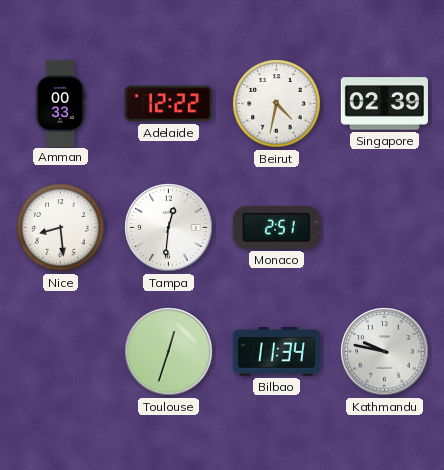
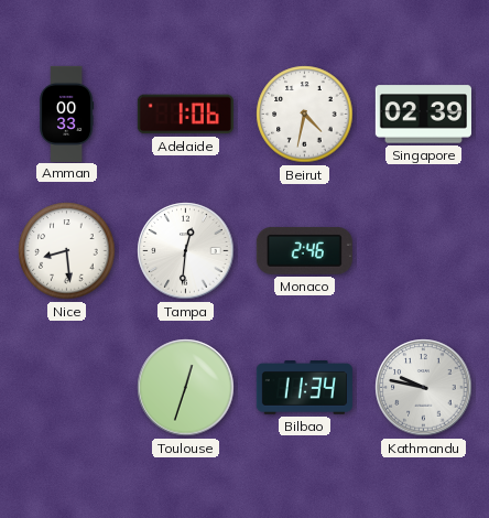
Adelaide: 12:22 -> 1:06
Monaco: 2:51 -> 2:46
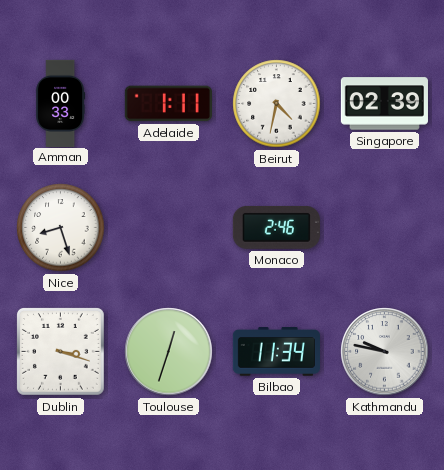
Adelaide: 1:06 -> 1:11
Nice: 8:29 -> 8:27
Tampa: 12:31 -> none
Dublin: none -> 3:18
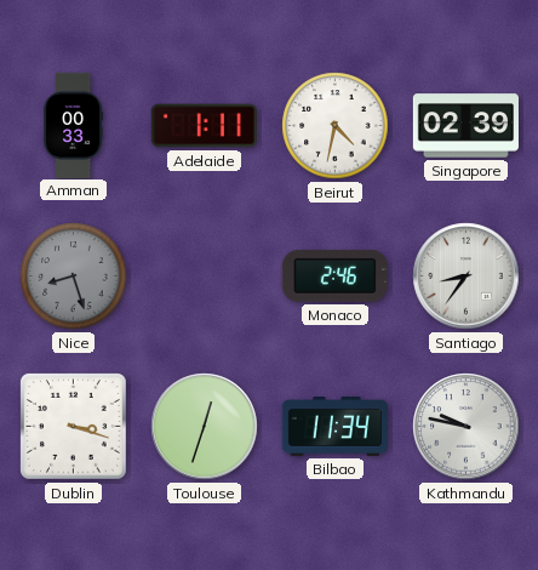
Nice dial: white -> grey
Santiago: none -> 8:36
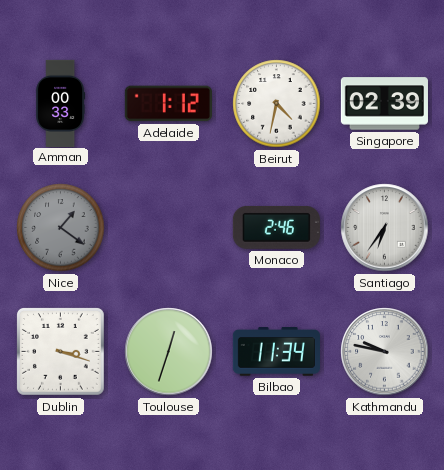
Adelaide: 1:11 -> 1:12
Nice: 8:27 -> 1:21
Santiago: 8:36 -> 6:36
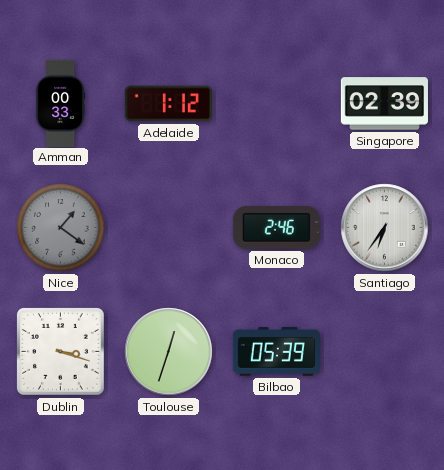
Beirut: 4:32 -> none
Bilbao: 11:34 -> 05:39
Kathmandu: 9:47 -> none
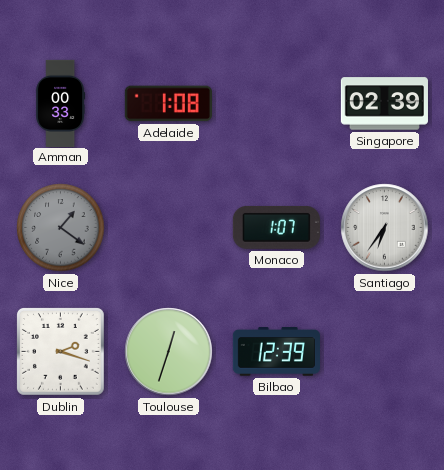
Adelaide: 1:12 -> 1:08
Monaco: 2:46 -> 1:07
Dublin: 3:18 -> 2:18
Bilbao: 05:39 -> 12:39
